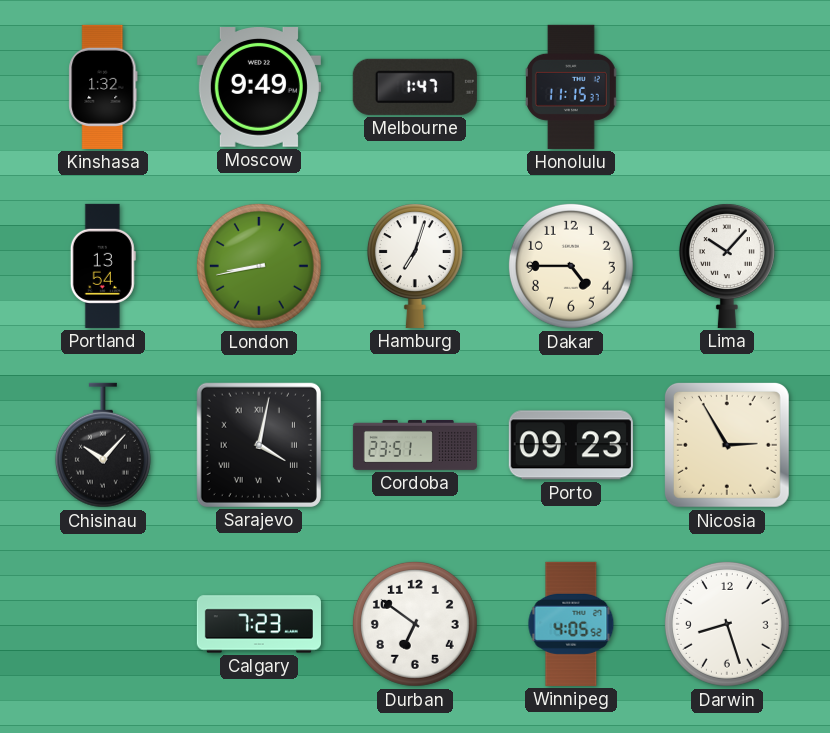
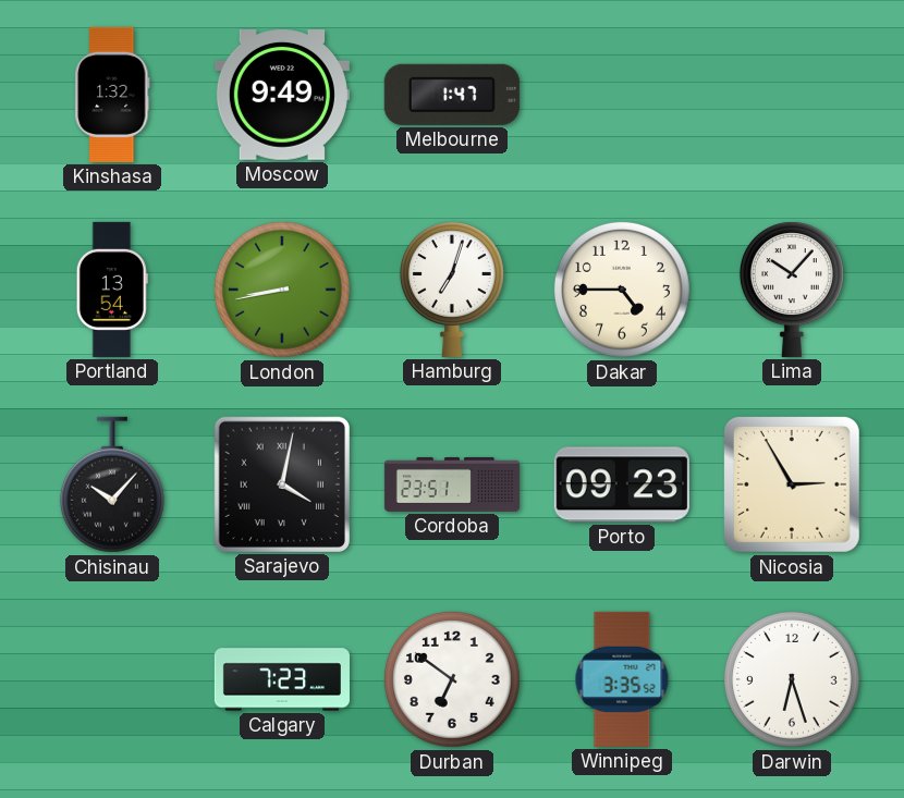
Honolulu: 11:15 -> none
Winnipeg: 4:05 -> 3:35
Darwin: 8:27 -> 6:27
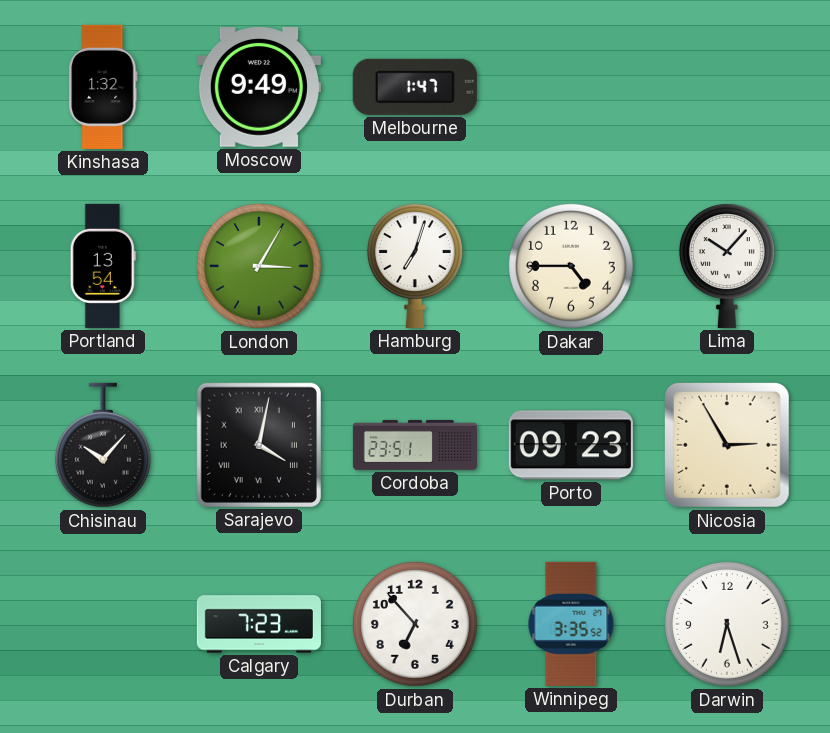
London: 8:43 -> 3:05
Durban: 6:51 -> 6:53
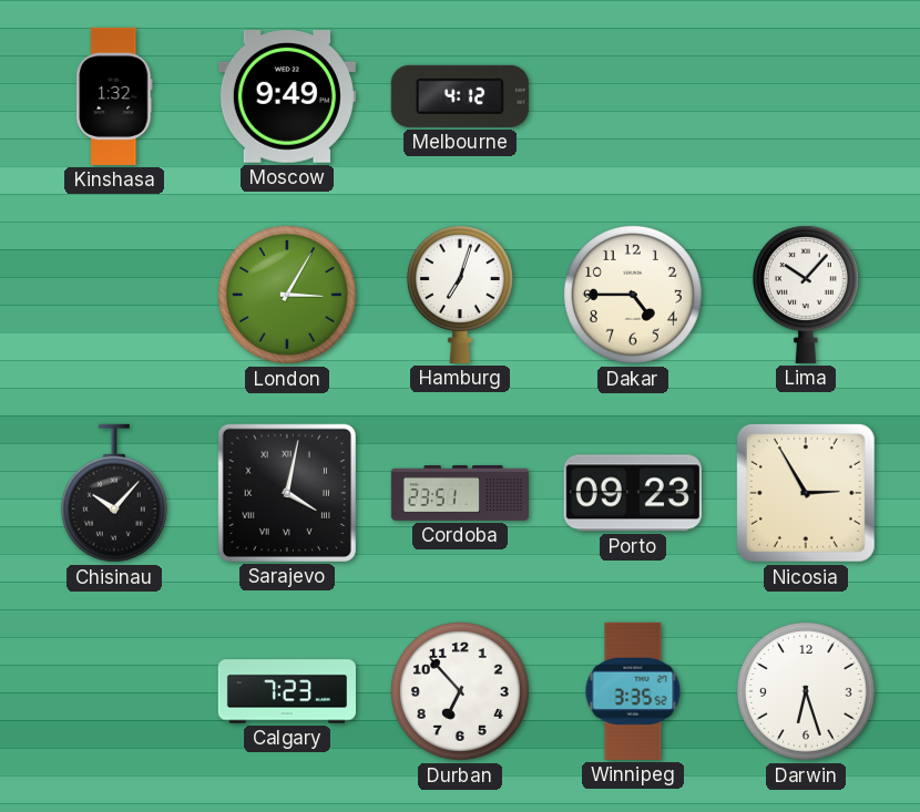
Melbourne: 1:47 -> 4:12
Portland: 13:54 -> none
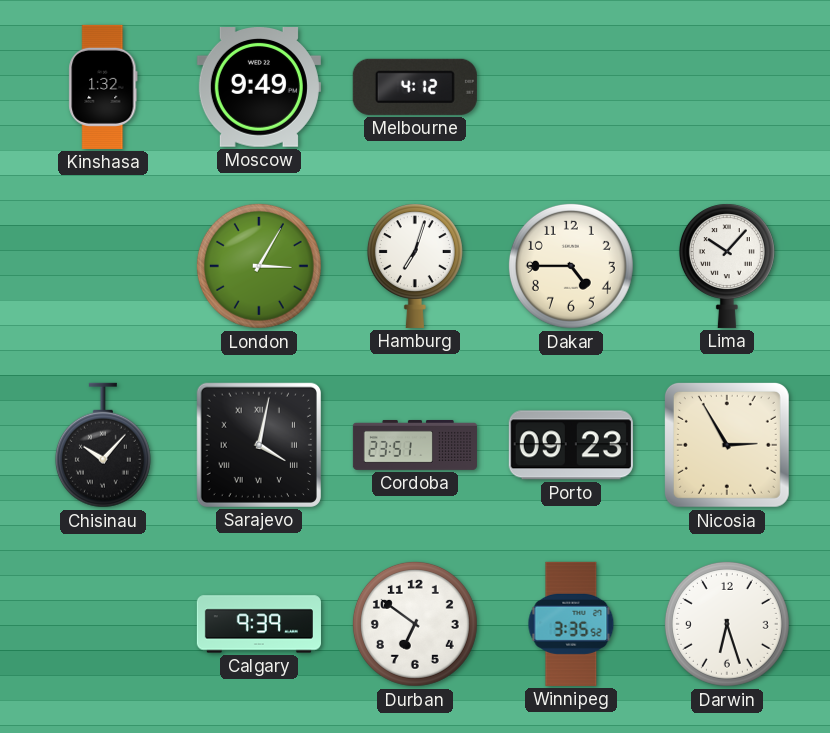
Calgary: 7:23 -> 9:39
Durban: 6:53 -> 6:51
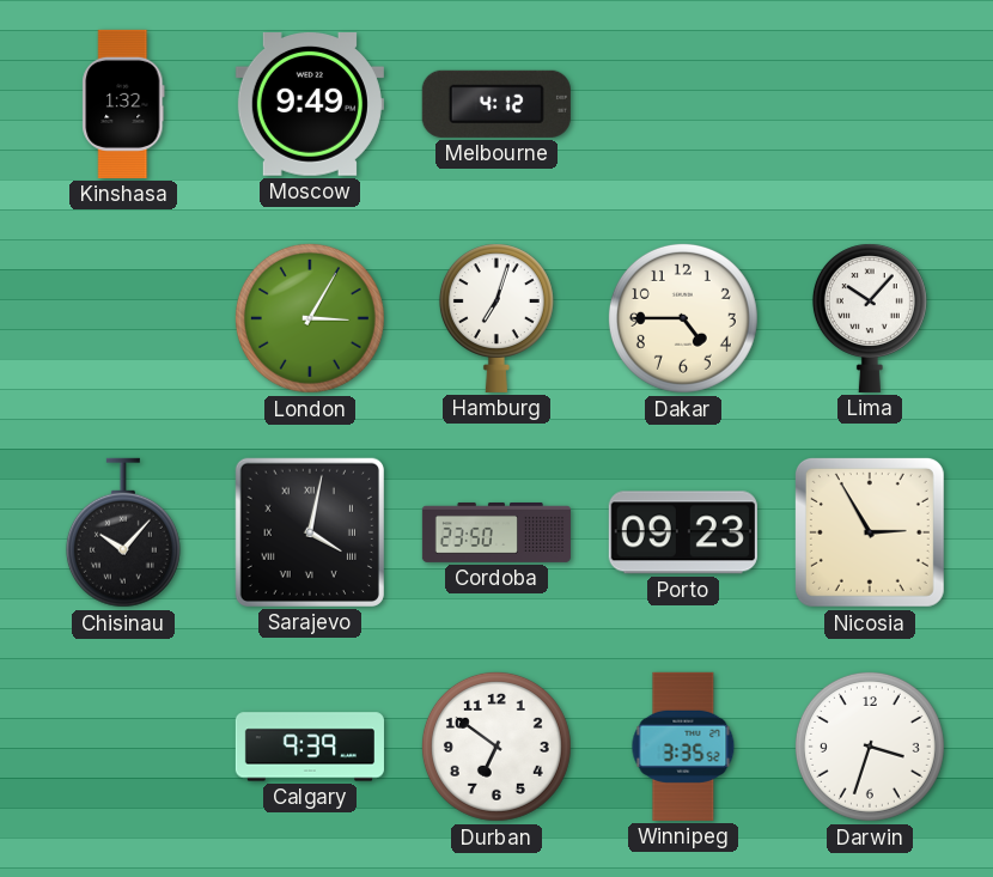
Cordoba: 23:51 -> 23:50
Darwin: 6:27 -> 3:33
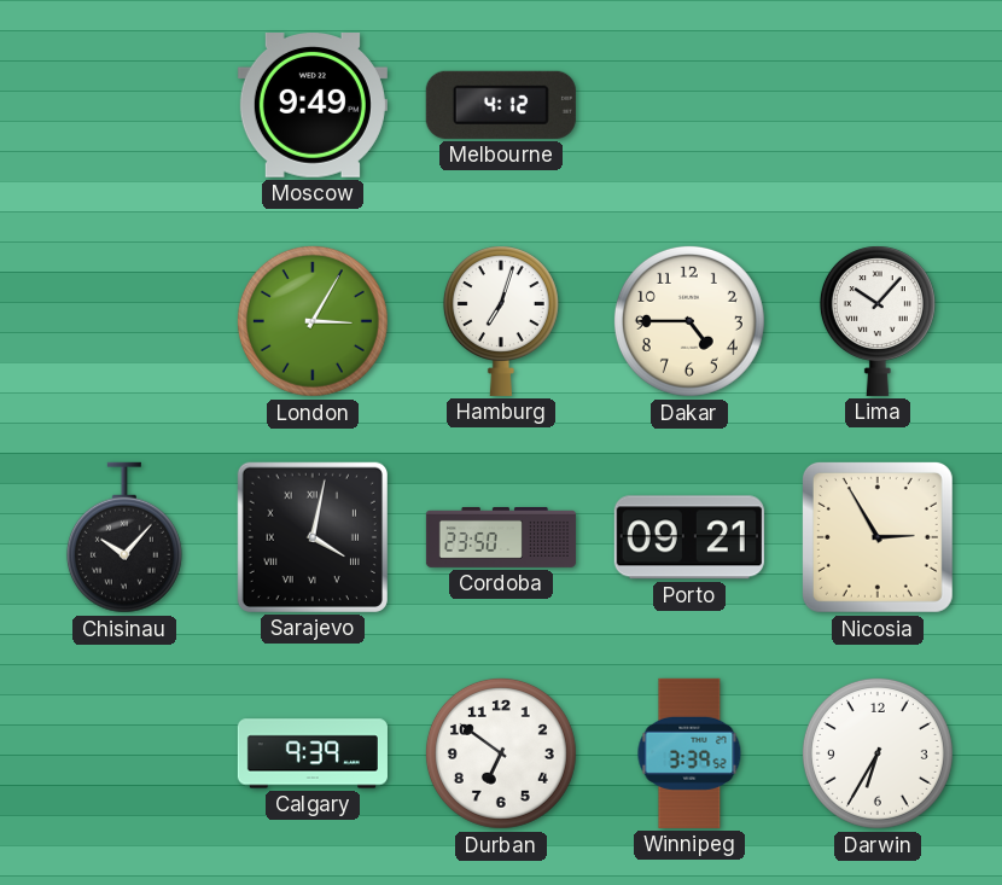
Kinshasa: 1:32 -> none
Porto: 09:23 -> 09:21
Winnipeg: 3:35 -> 3:39
Darwin: 3:33 -> 6:35
